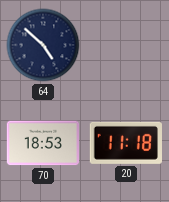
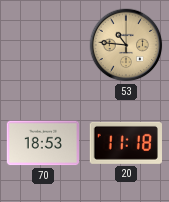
64: 4:52 -> none
53: none -> 10:46
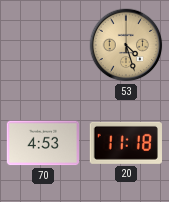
53: 10:46 -> 4:27
70: 18:53 -> 4:53
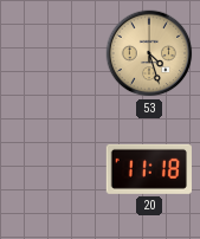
70: 4:53 -> none
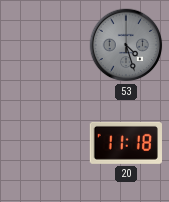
53 dial: champagne -> grey
